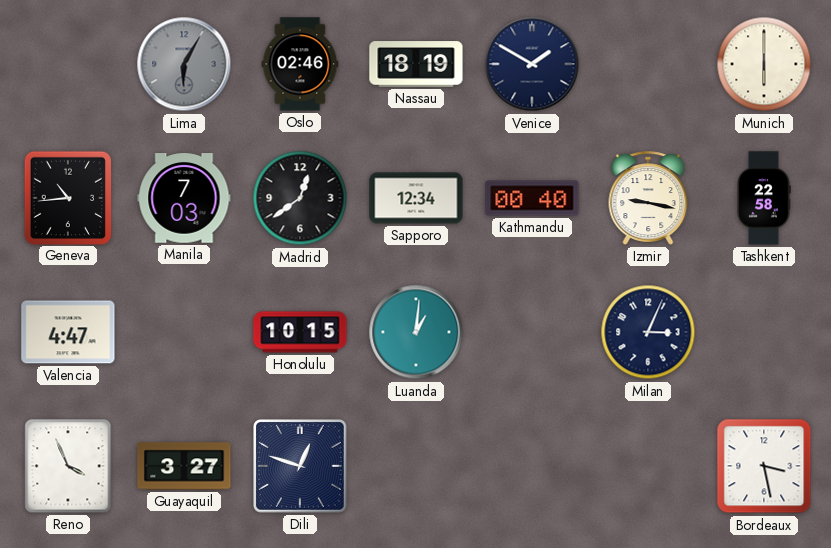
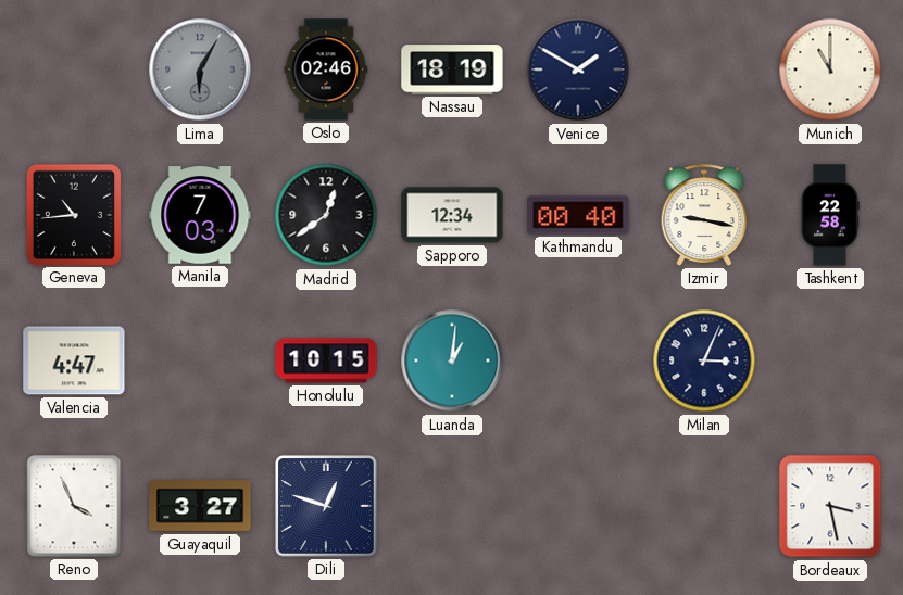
Munich: 6:00 -> 11:00
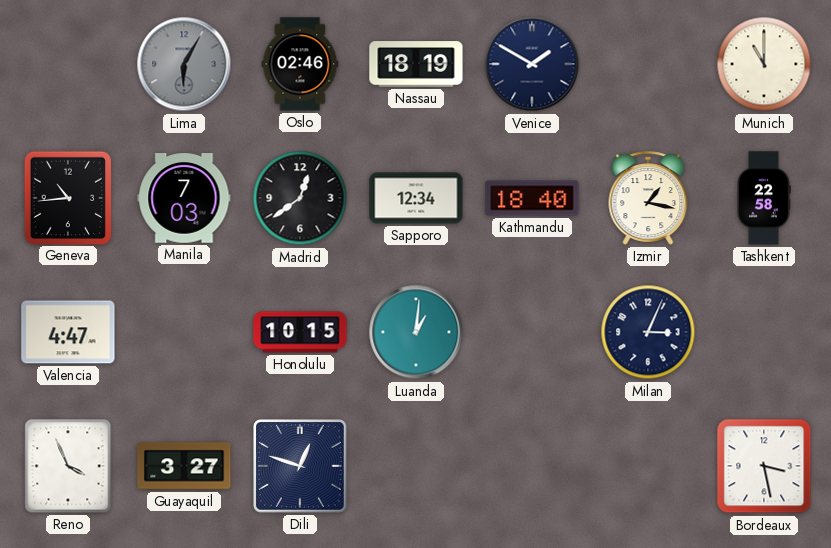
Kathmandu: 00:40 -> 18:40
Izmir: 9:17 -> 1:17
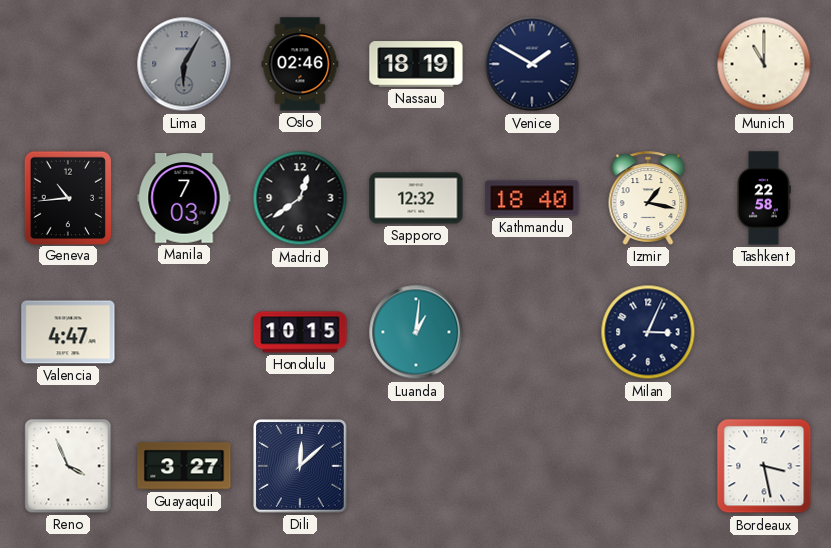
Sapporo: 12:34 -> 12:32
Dili: 12:48 -> 12:08
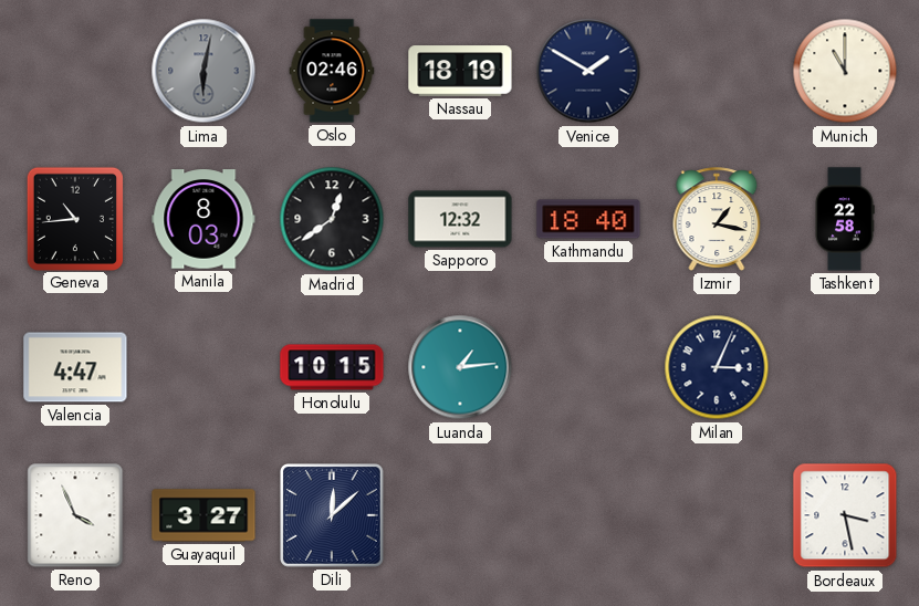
Lima: 6:05 -> 6:02
Manila: 7:03 -> 8:03
Luanda: 1:01 -> 1:14
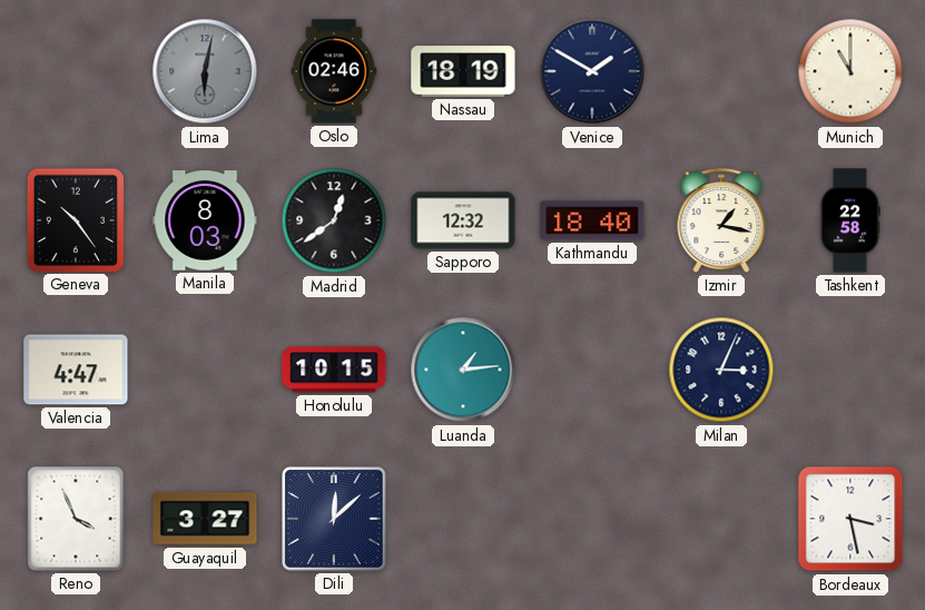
Geneva: 10:44 -> 10:24
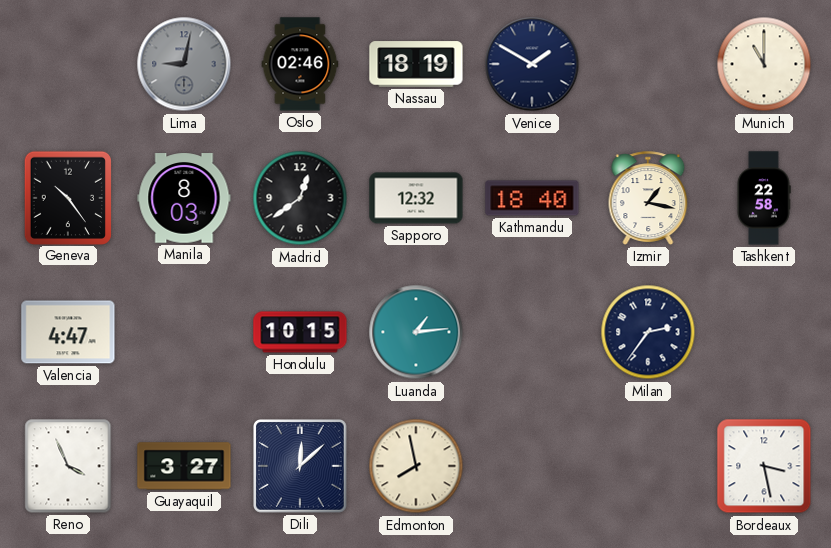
Lima: 6:02 -> 9:02
Milan: 3:04 -> 2:36
Edmonton: none -> 7:58
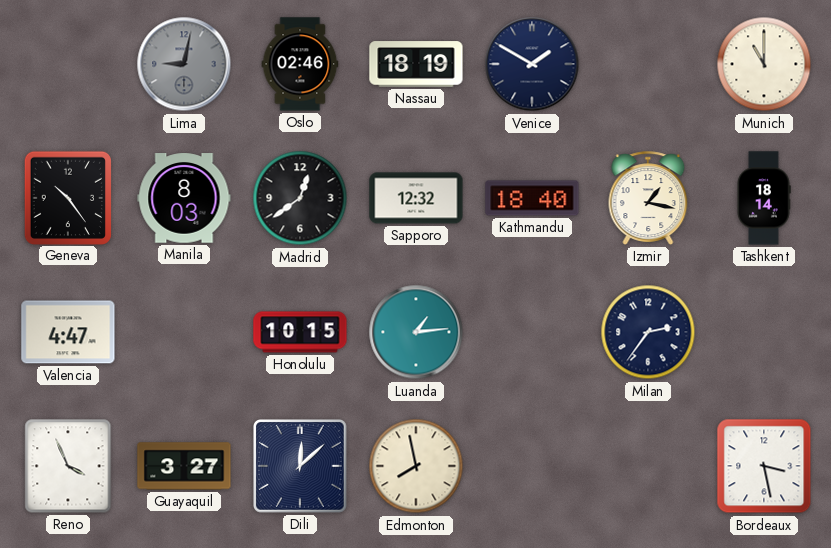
Tashkent: 22:58 -> 18:14
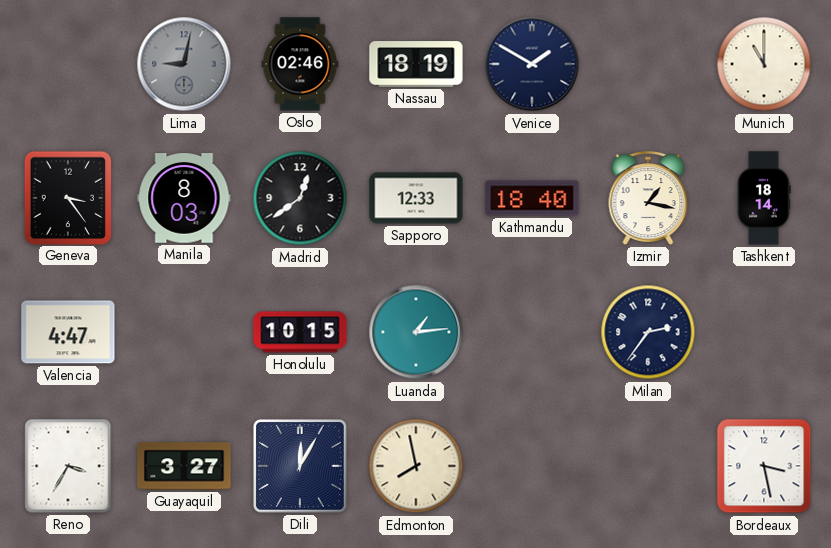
Geneva: 10:24 -> 3:24
Sapporo: 12:32 -> 12:33
Reno: 3:56 -> 3:35
Dili: 12:08 -> 12:05
